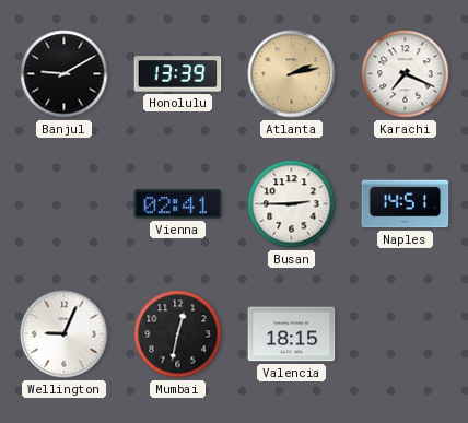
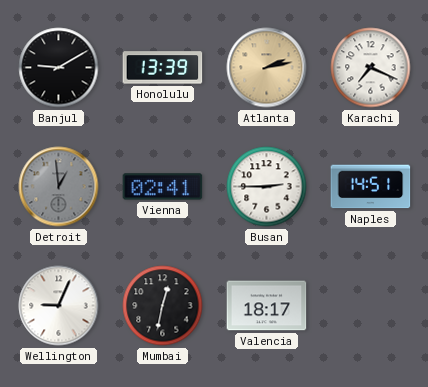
Detroit: none -> 12:59
Valencia: 18:15 -> 18:17
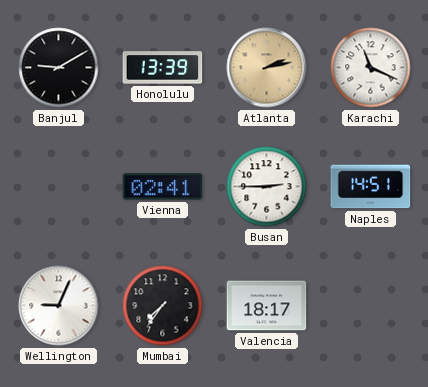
Karachi: 7:19 -> 11:19
Detroit: 12:59 -> none
Mumbai: 12:32 -> 7:36
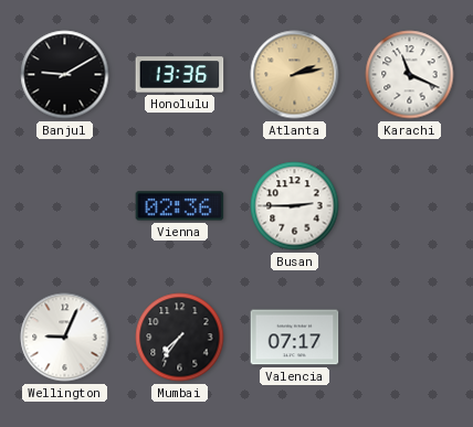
Honolulu: 13:39 -> 13:36
Vienna: 02:41 -> 02:36
Naples: 14:51 -> none
Valencia: 18:17 -> 07:17
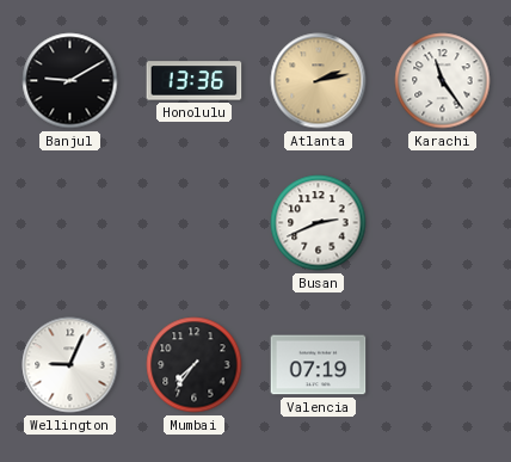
Karachi: 11:19 -> 11:24
Vienna: 02:36 -> none
Busan: 2:45 -> 2:41
Valencia: 07:17 -> 07:19
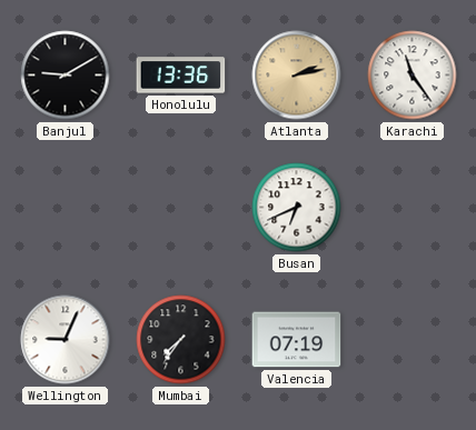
Busan: 2:41 -> 6:41
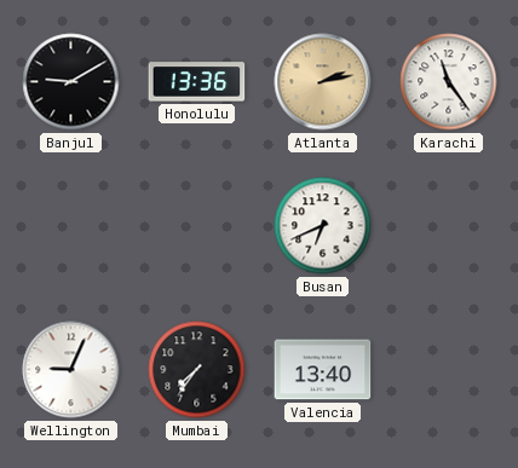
Valencia: 07:19 -> 13:40
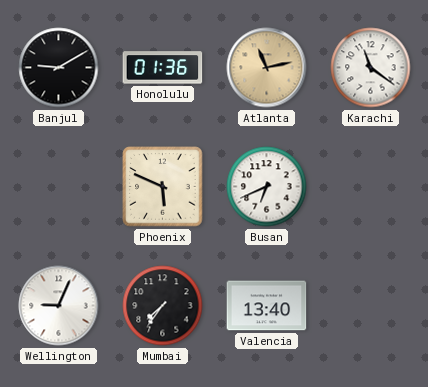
Honolulu: 13:36 -> 01:36
Atlanta: 2:13 -> 11:13
Karachi: 11:24 -> 11:21
Phoenix: none -> 5:49
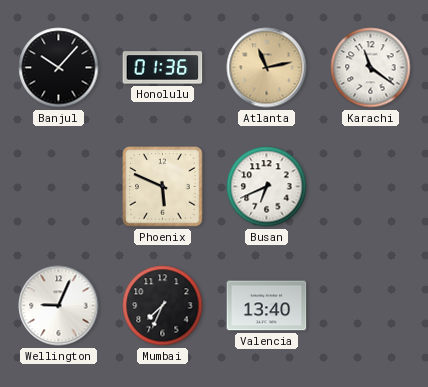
Banjul: 9:10 -> 10:07
Mumbai: 7:36 -> 7:34
